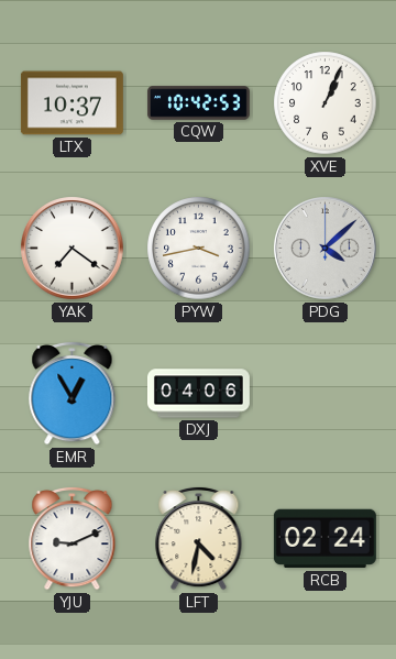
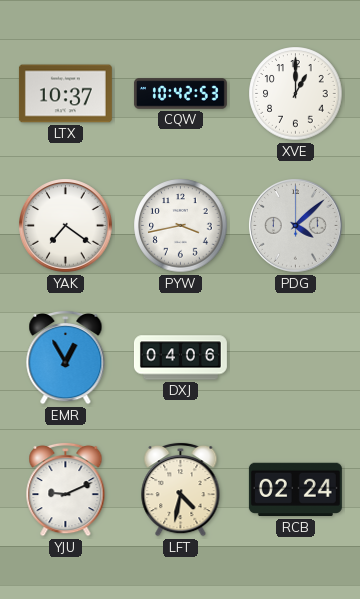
XVE: 1:04 -> 1:00
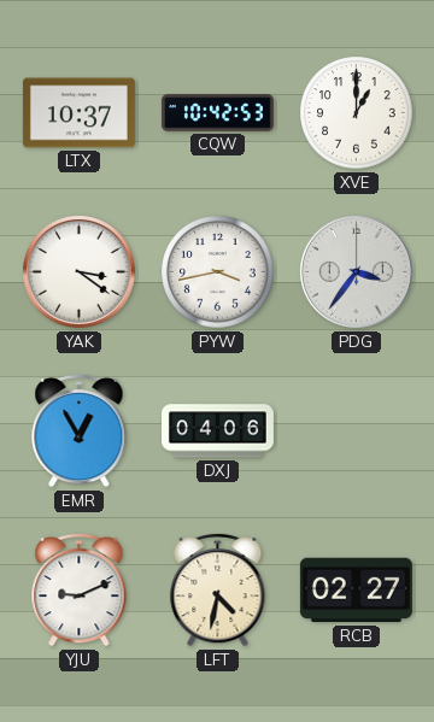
YAK: 7:21 -> 3:21
PDG: 4:08 -> 3:36
RCB: 02:24 -> 02:27
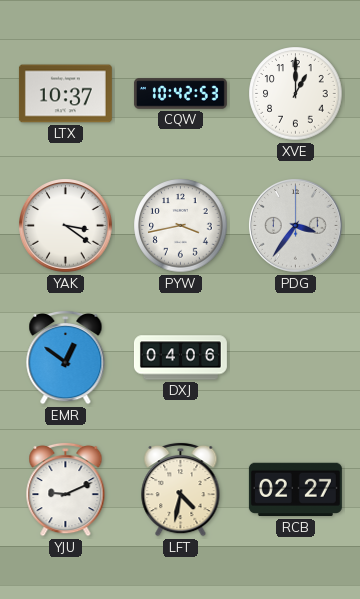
EMR: 12:55 -> 12:51
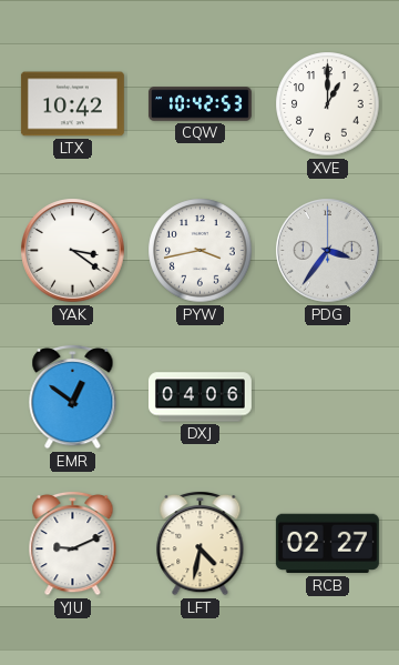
LTX: 10:37 -> 10:42
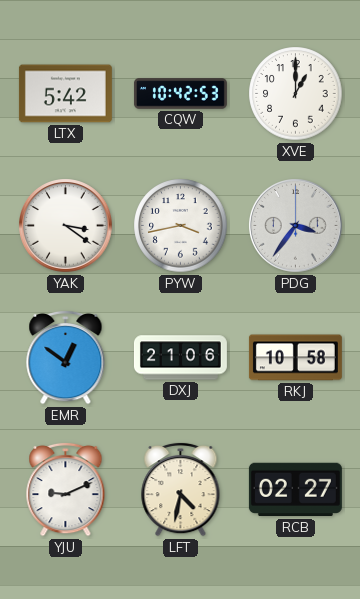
LTX: 10:42 -> 5:42
DXJ: 04:06 -> 21:06
RKJ: none -> 10:58
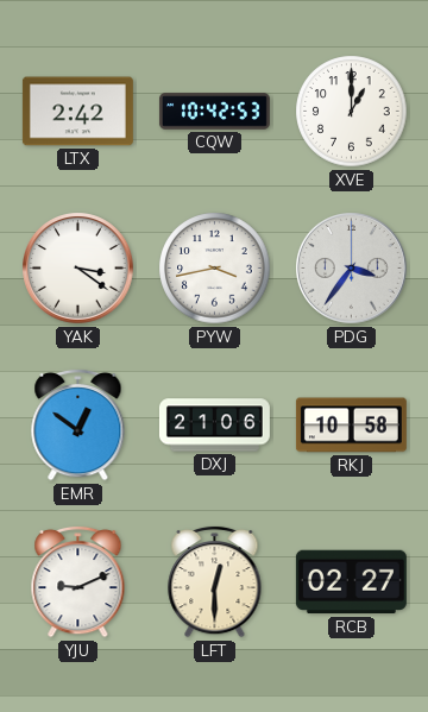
LTX: 5:42 -> 2:42
LFT: 4:32 -> 12:30
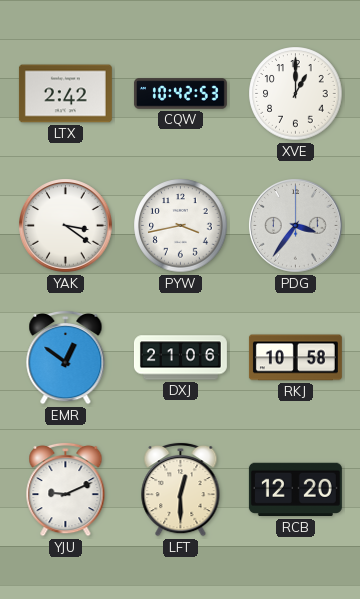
RCB: 02:27 -> 12:20
